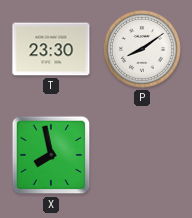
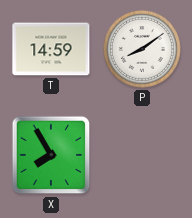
T: 23:30 -> 14:59
X: 7:58 -> 7:55
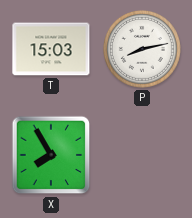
T: 14:59 -> 15:03
P: 8:09 -> 8:13
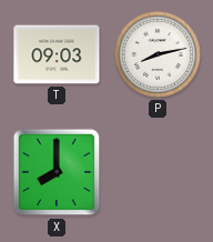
T: 15:03 -> 09:03
X: 7:55 -> 8:00
